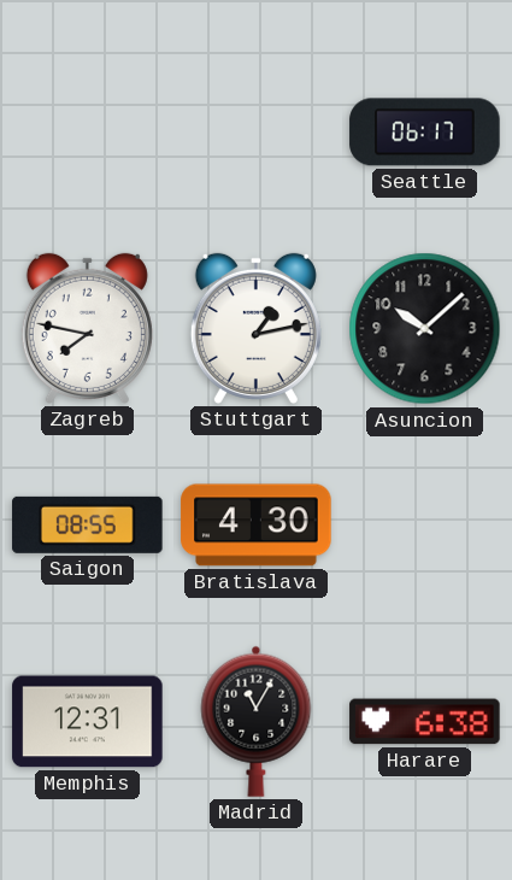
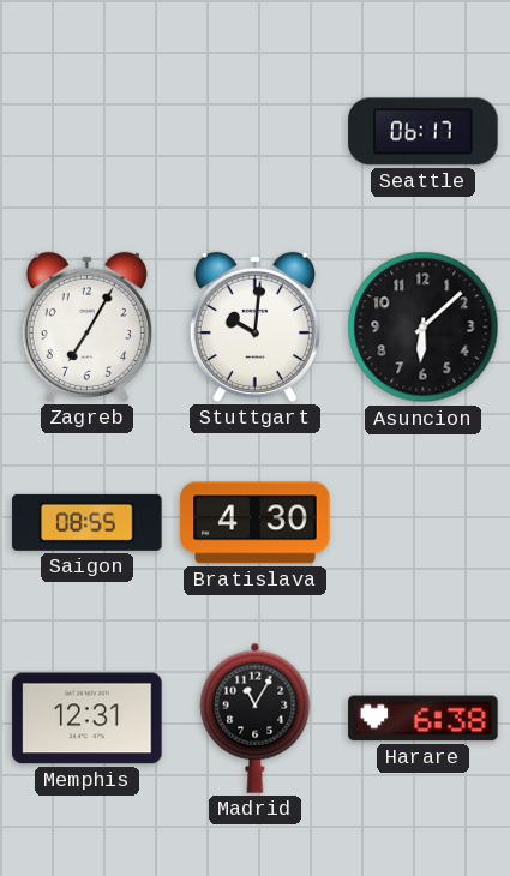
Zagreb: 7:47 -> 7:05
Stuttgart: 1:13 -> 10:01
Asuncion: 10:08 -> 6:08
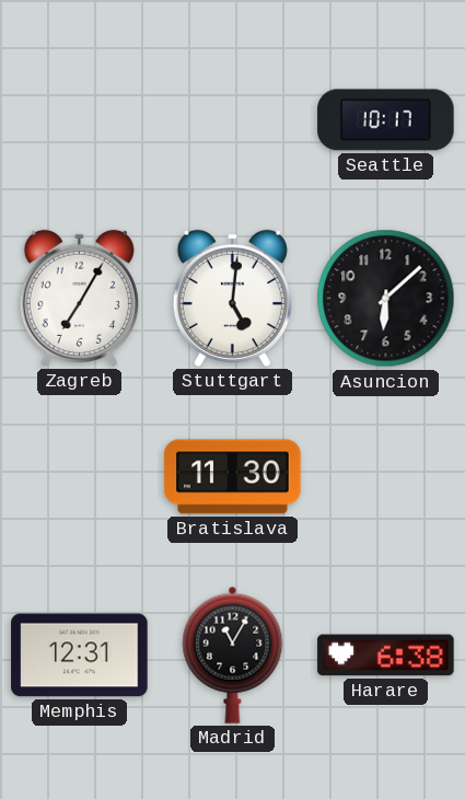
Seattle: 06:17 -> 10:17
Stuttgart: 10:01 -> 5:01
Saigon: 08:55 -> none
Bratislava: 4:30 -> 11:30
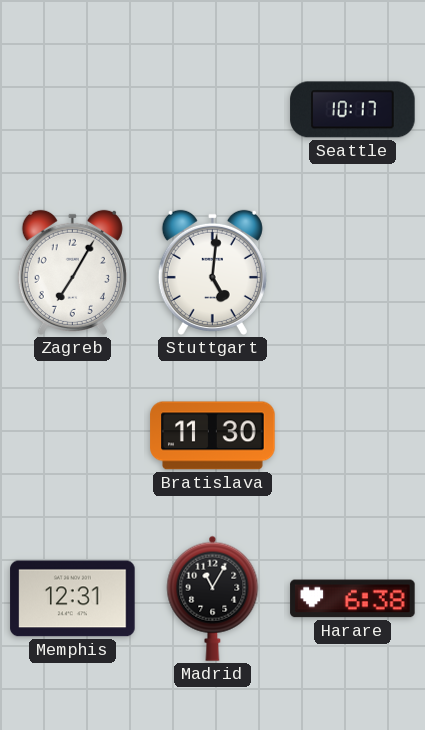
Asuncion: 6:08 -> none
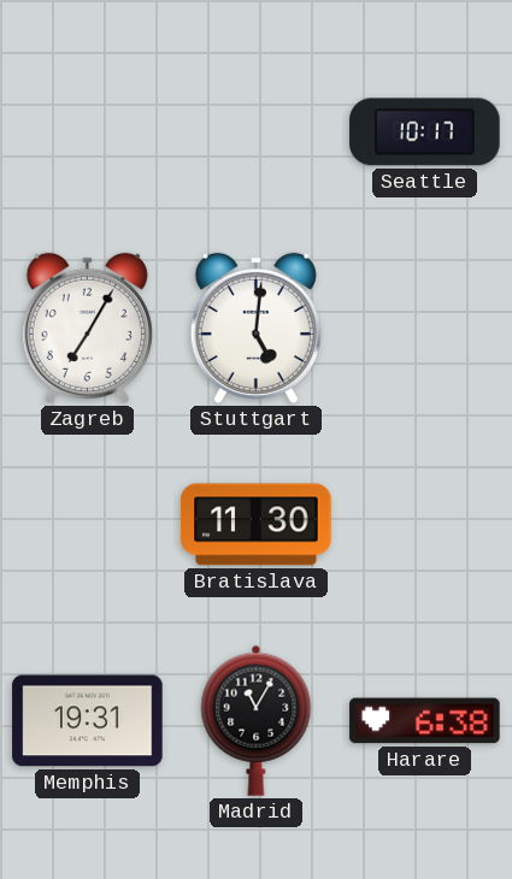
Memphis: 12:31 -> 19:31
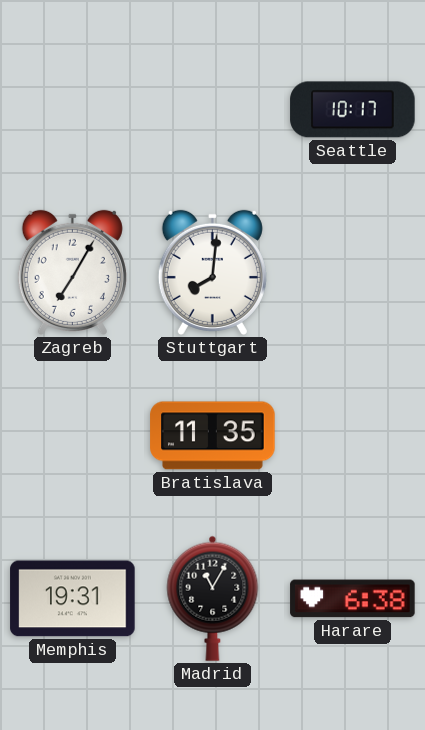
Stuttgart: 5:01 -> 8:01
Bratislava: 11:30 -> 11:35
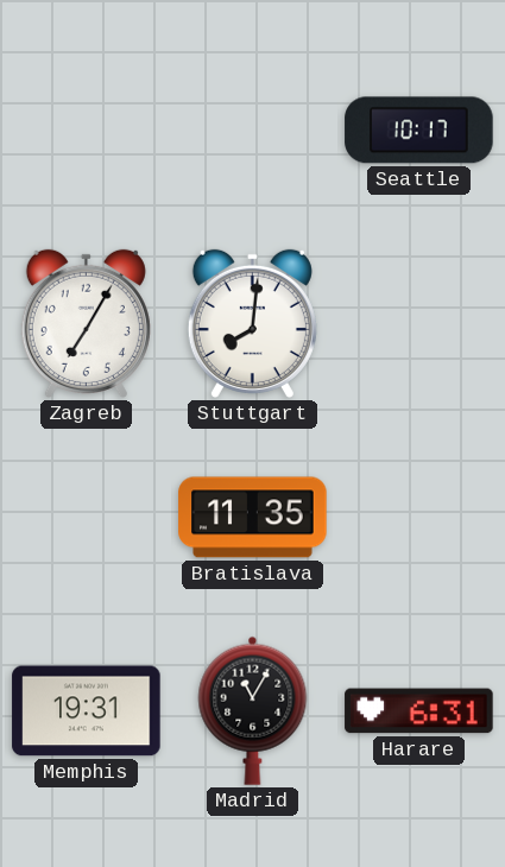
Harare: 6:38 -> 6:31
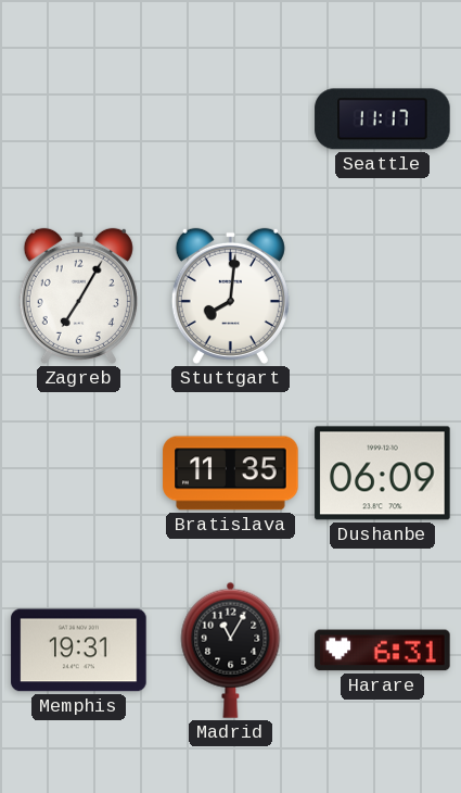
Seattle: 10:17 -> 11:17
Dushanbe: none -> 06:09
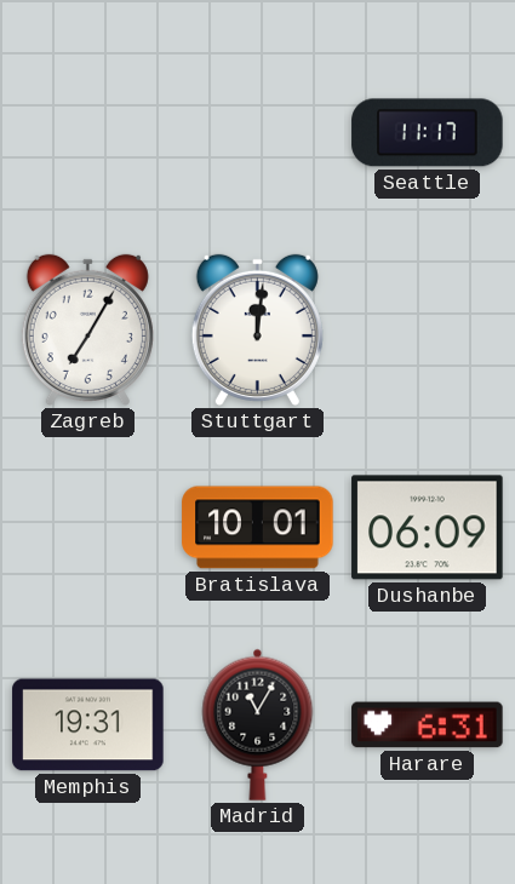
Stuttgart: 8:01 -> 12:01
Bratislava: 11:35 -> 10:01
